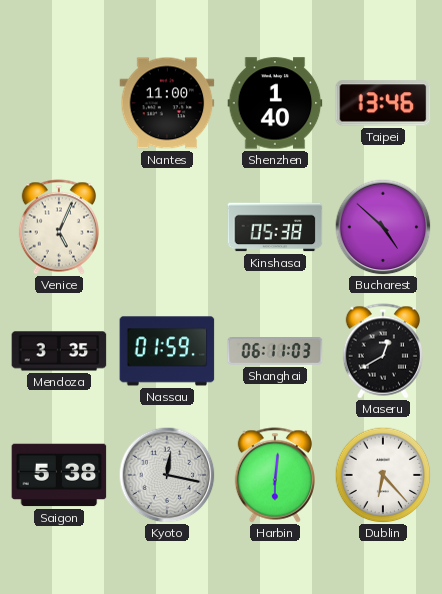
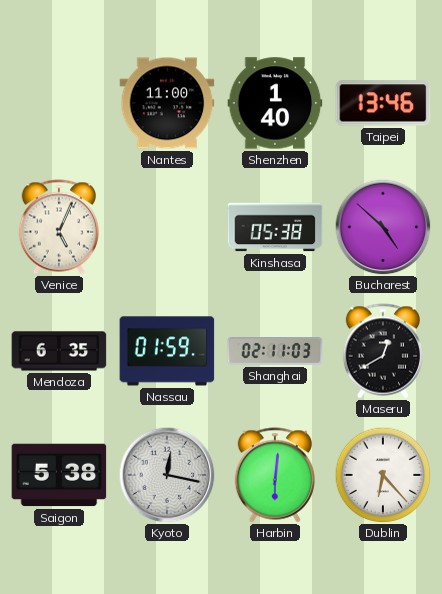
Mendoza: 3:35 -> 6:35
Shanghai: 06:11 -> 02:11
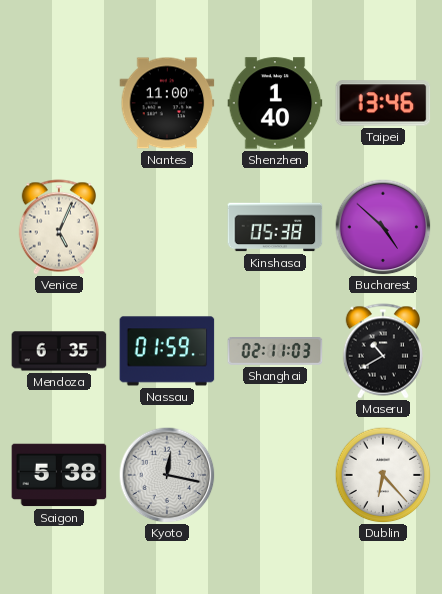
Maseru: 12:40 -> 10:40
Harbin: 6:01 -> none
